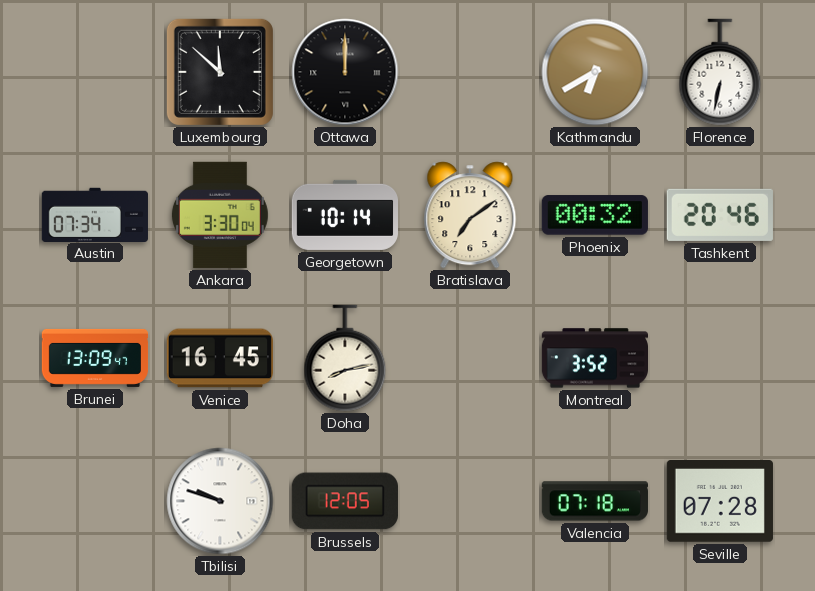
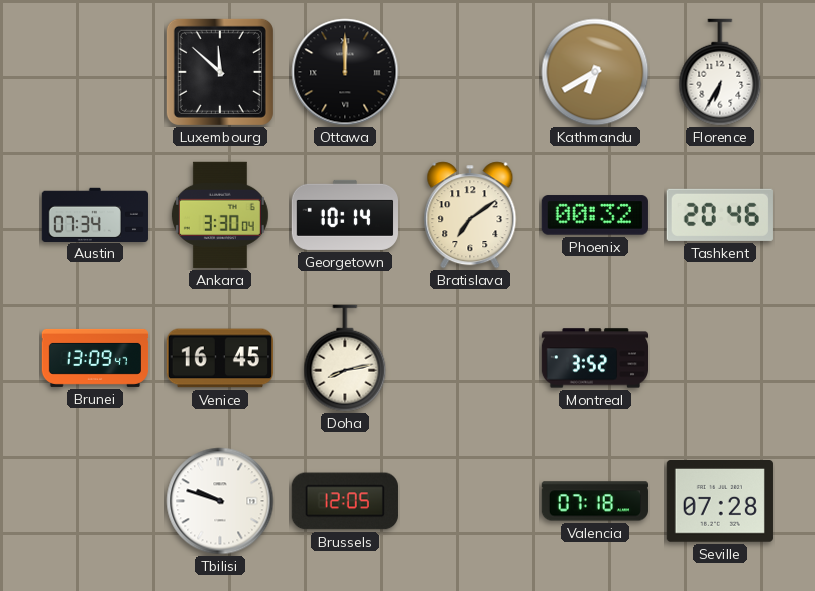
Florence: 6:32 -> 6:35
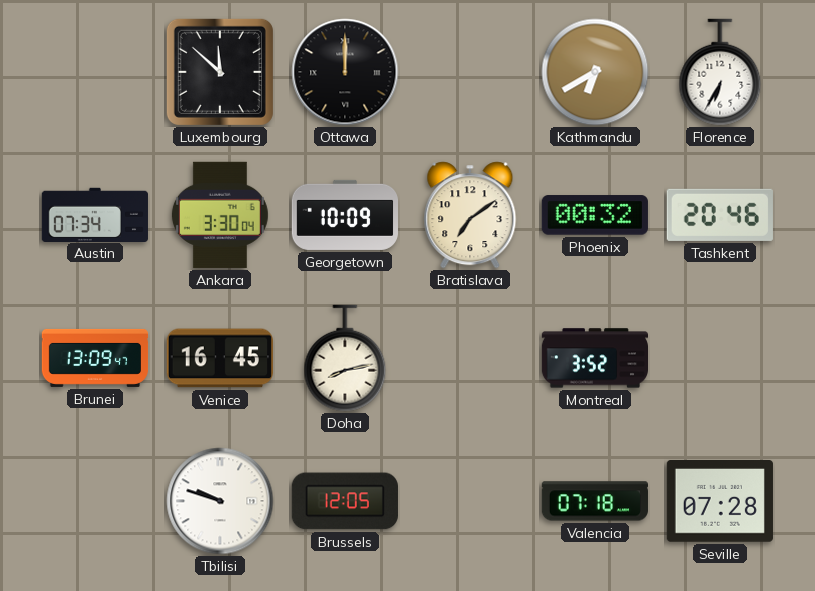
Georgetown: 10:14 -> 10:09
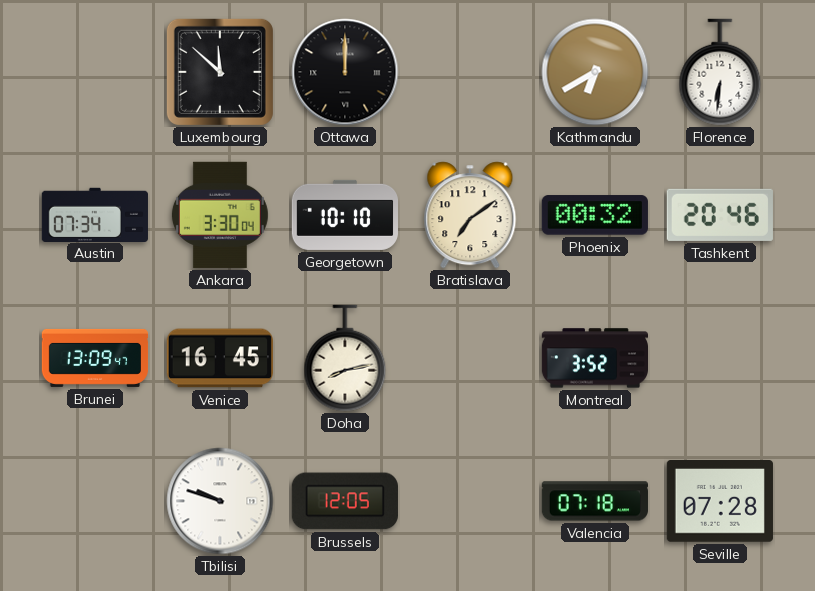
Florence: 6:35 -> 6:31
Georgetown: 10:09 -> 10:10
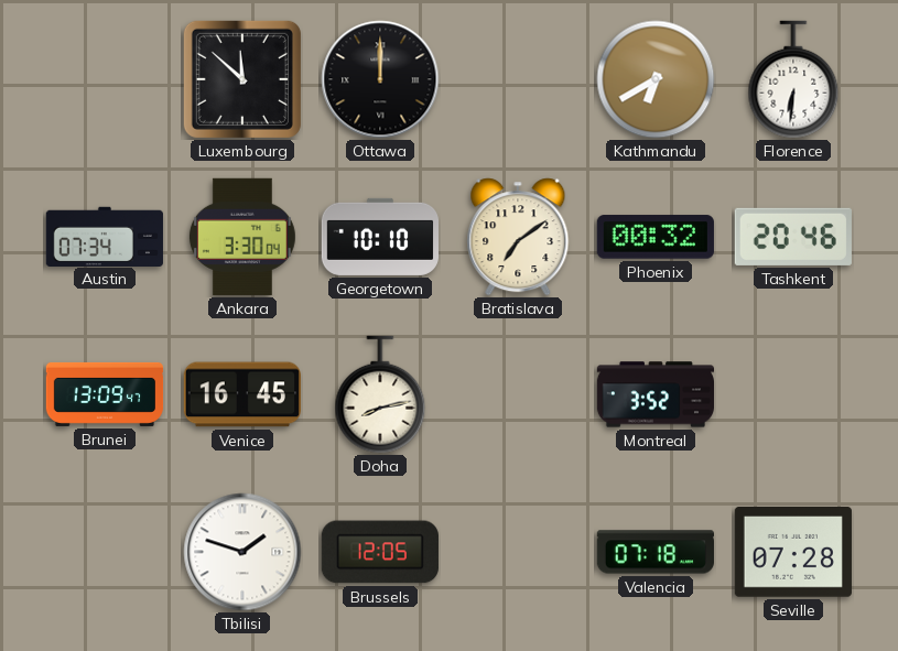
Tbilisi: 9:48 -> 1:48
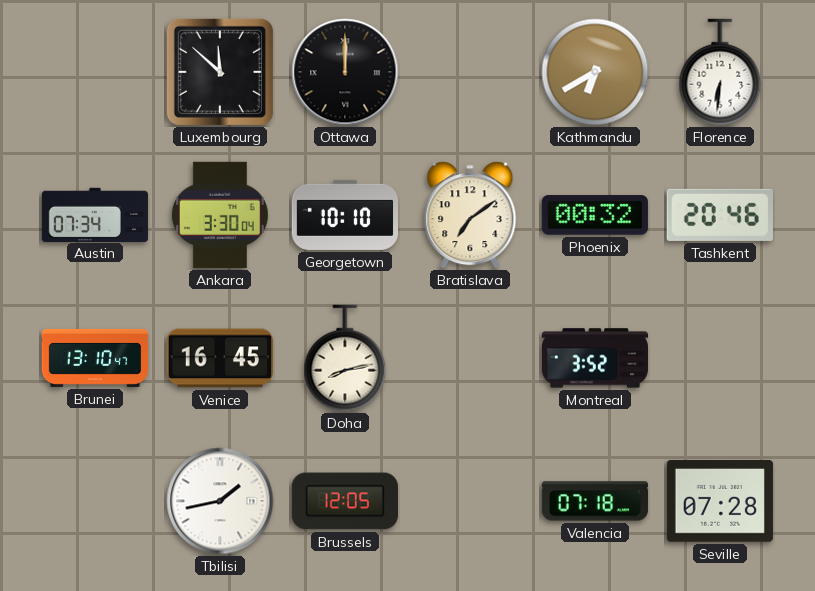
Brunei: 13:09 -> 13:10
Tbilisi: 1:48 -> 1:43
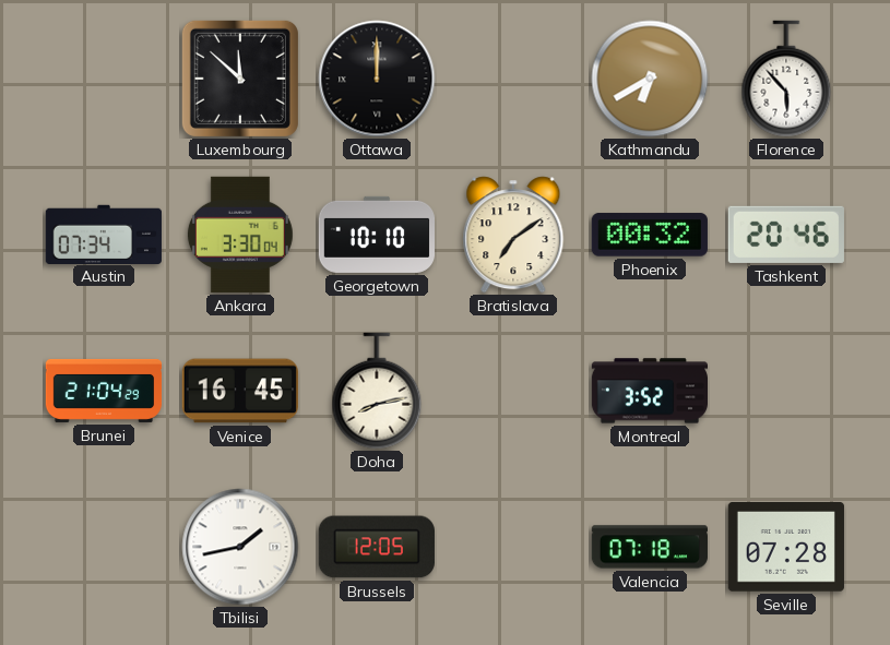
Florence: 6:31 -> 5:53
Brunei: 13:10 -> 21:04
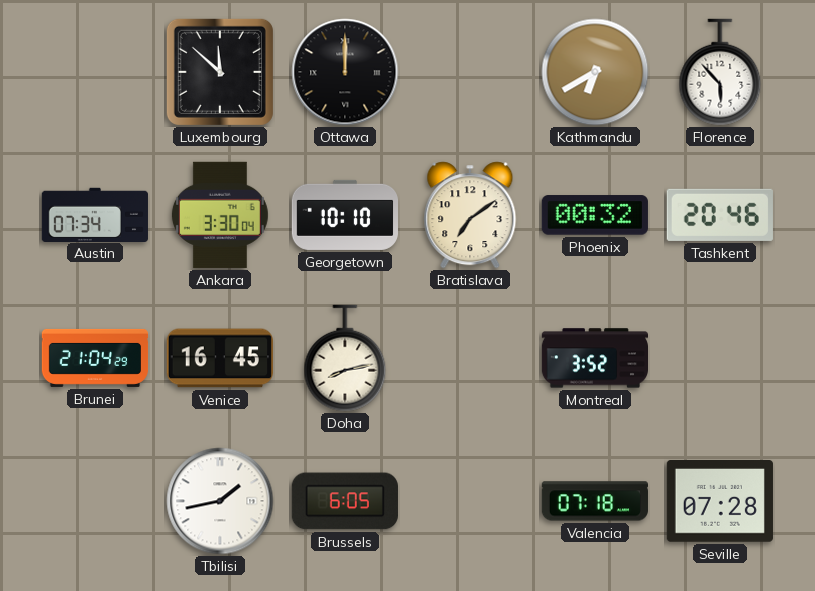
Brussels: 12:05 -> 6:05
